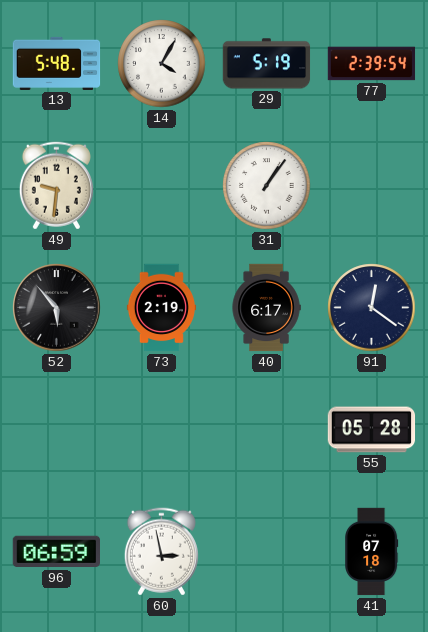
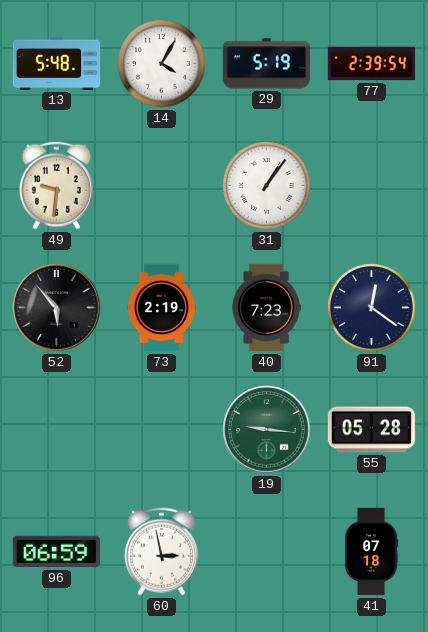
40: 6:17 -> 7:23
19: none -> 9:16
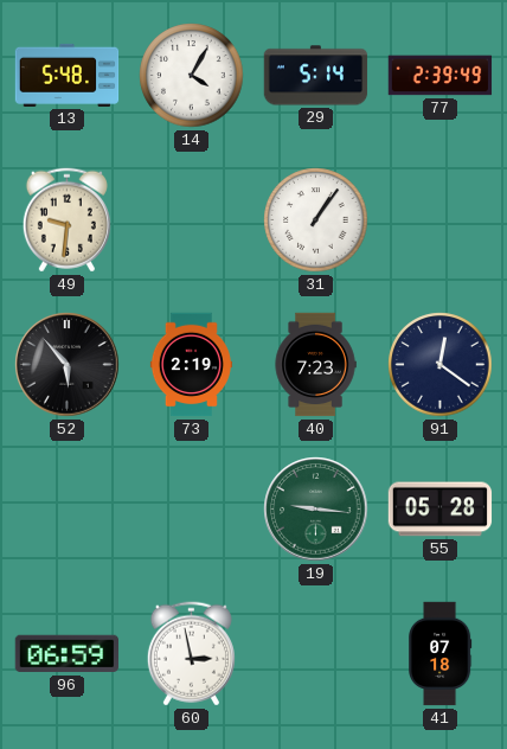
29: 5:19 -> 5:14
77: 2:39:54 -> 2:39:49
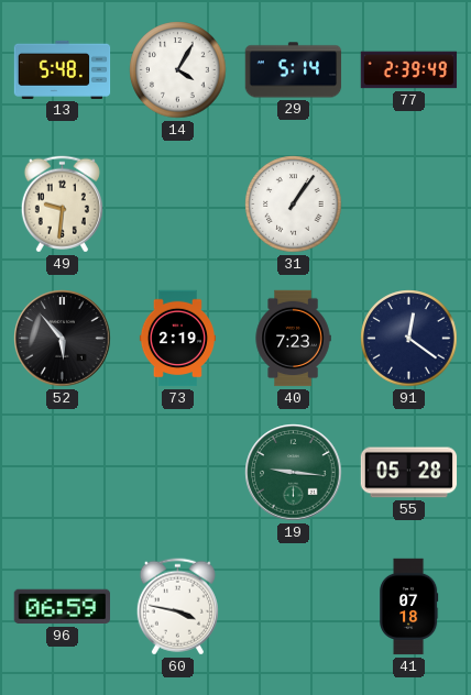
60: 2:58 -> 3:47
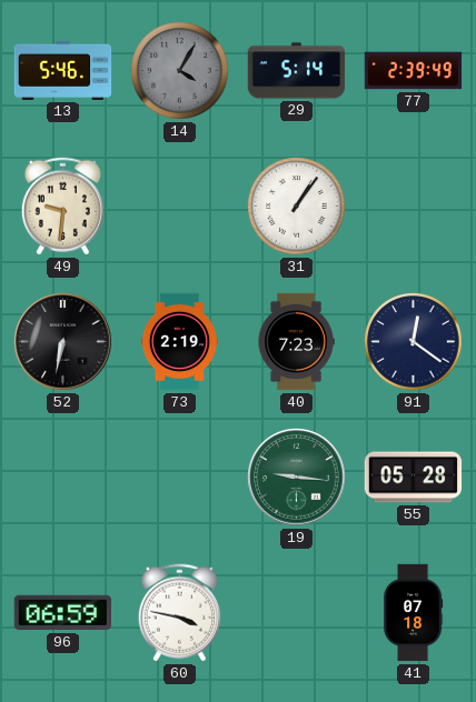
13: 5:48 -> 5:46
14 dial: white -> grey
52: 5:53 -> 6:32
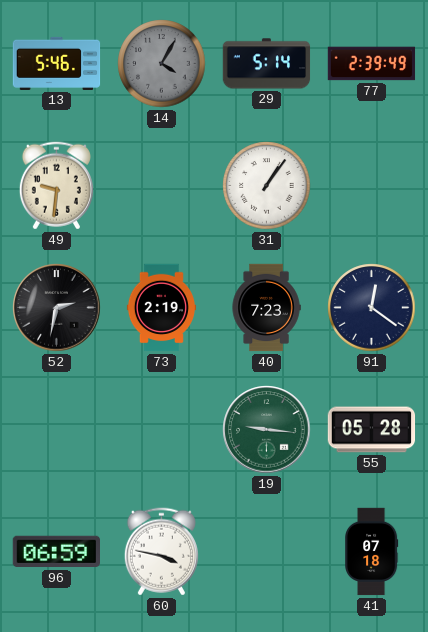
52: 6:32 -> 2:32
